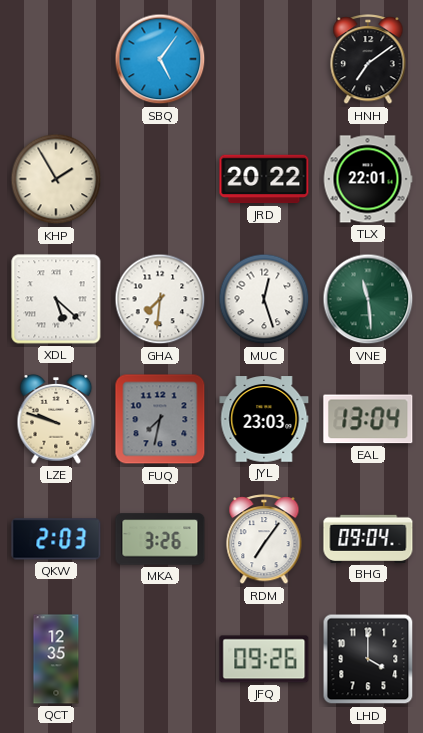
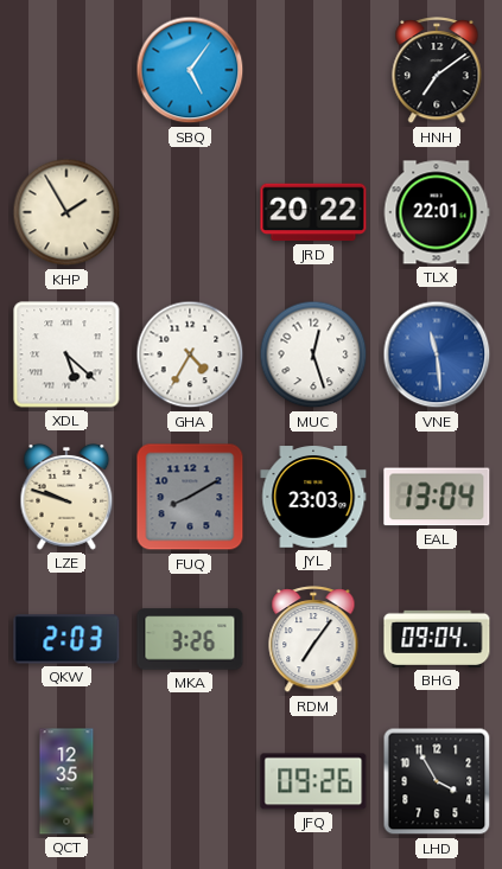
GHA: 7:31 -> 4:35
VNE dial: green -> blue
FUQ: 7:32 -> 8:10
LHD: 4:00 -> 3:55
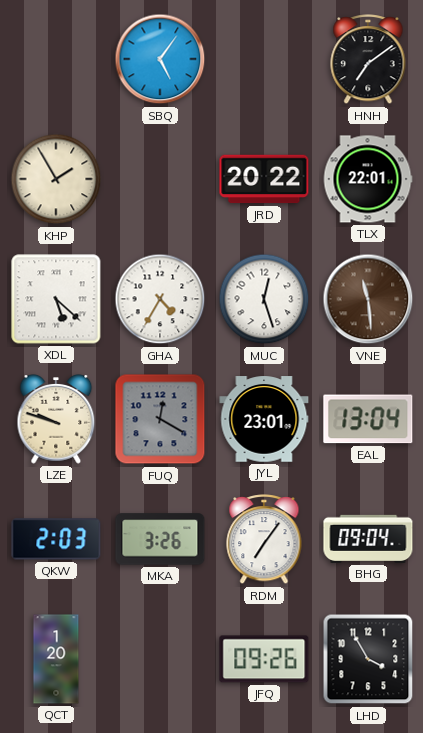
VNE dial: blue -> brown
FUQ: 8:10 -> 12:20
JYL: 23:03 -> 23:01
QCT: 12:35 -> 1:20
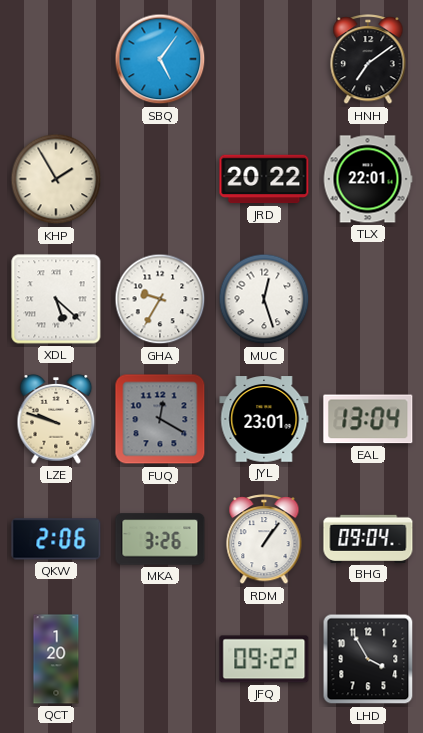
GHA: 4:35 -> 9:35
VNE: 11:29 -> none
QKW: 2:03 -> 2:06
RDM: 7:06 -> 1:06
JFQ: 09:26 -> 09:22
